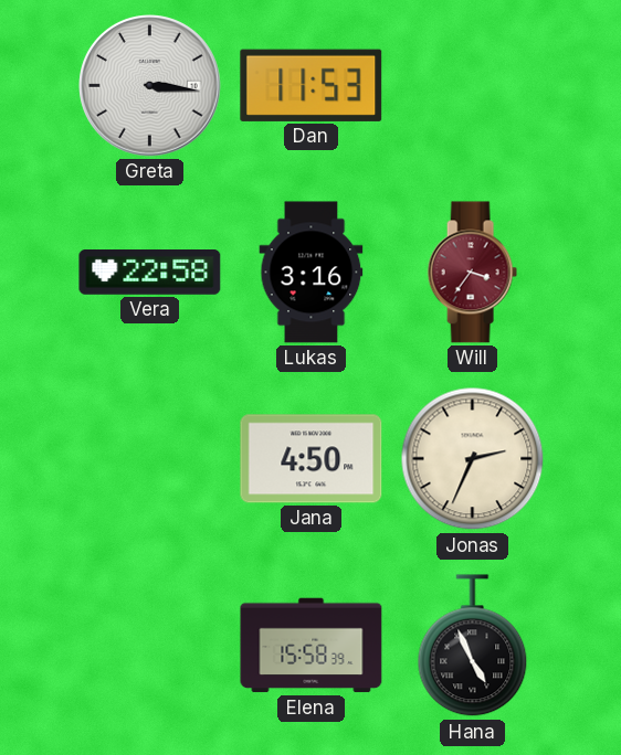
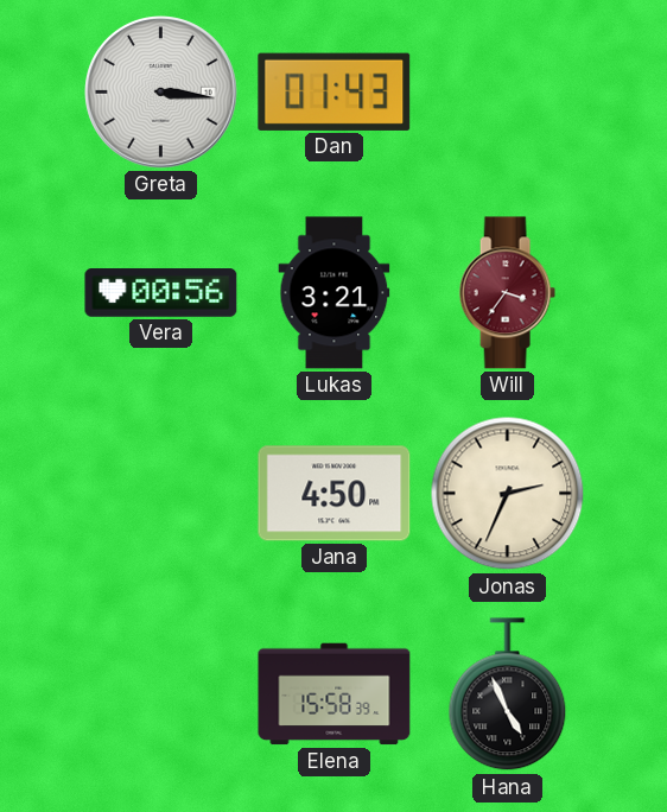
Dan: 11:53 -> 01:43
Vera: 22:58 -> 00:56
Lukas: 3:16 -> 3:21
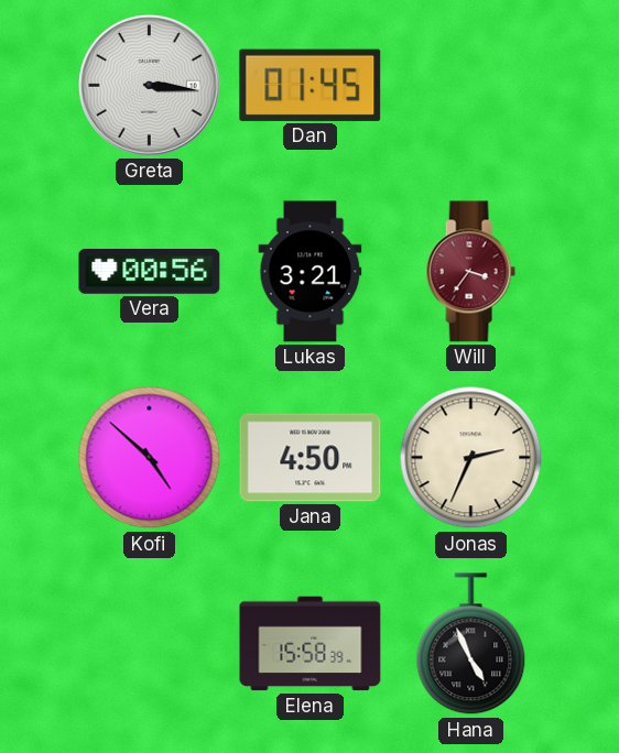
Dan: 01:43 -> 01:45
Kofi: none -> 4:52
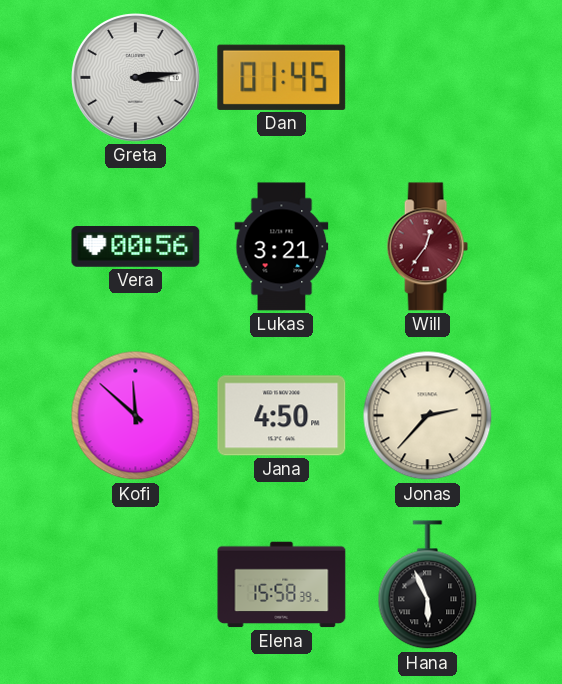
Greta: 3:16 -> 3:14
Will: 3:36 -> 12:36
Kofi: 4:52 -> 11:52
Jonas: 2:34 -> 2:37
Hana: 4:56 -> 5:56
